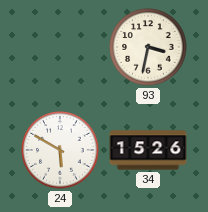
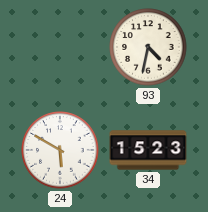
93: 3:32 -> 4:32
34: 15:26 -> 15:23
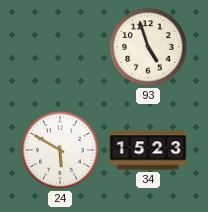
93: 4:32 -> 4:57
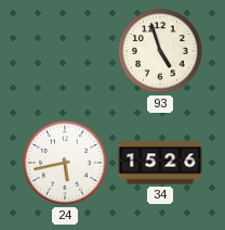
24: 5:50 -> 5:43
34: 15:23 -> 15:26
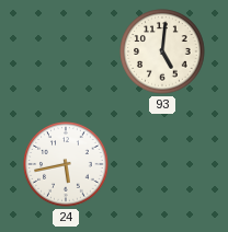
93: 4:57 -> 5:01
34: 15:26 -> none
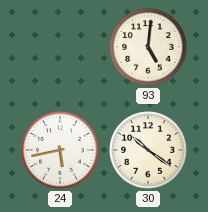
30: none -> 10:21
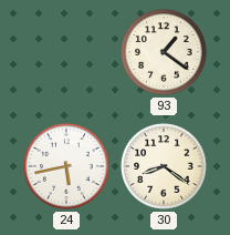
93: 5:01 -> 1:21
30: 10:21 -> 8:21
